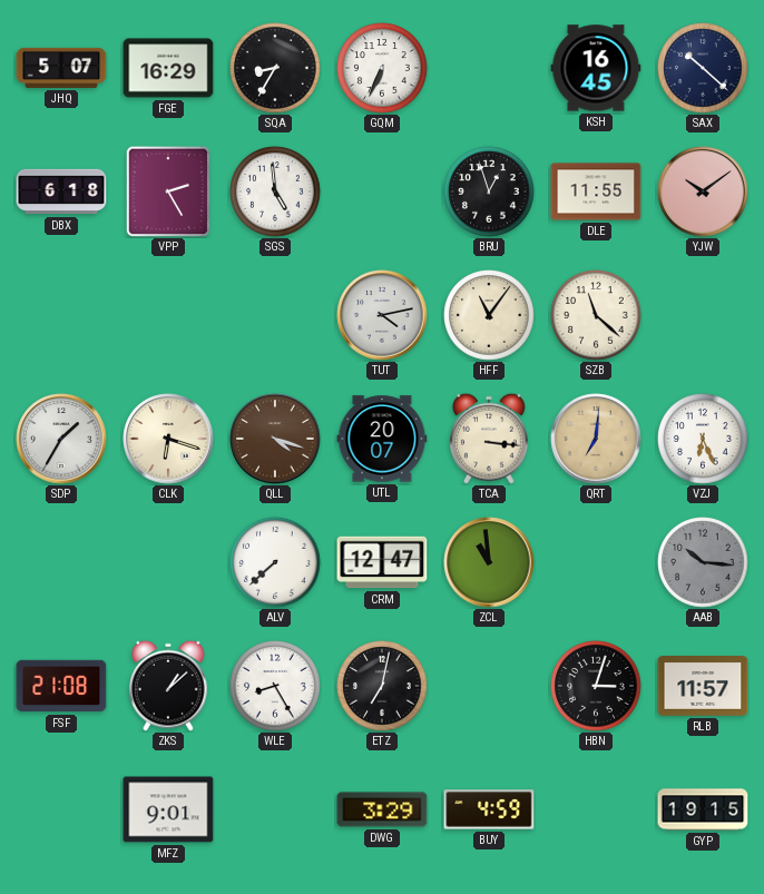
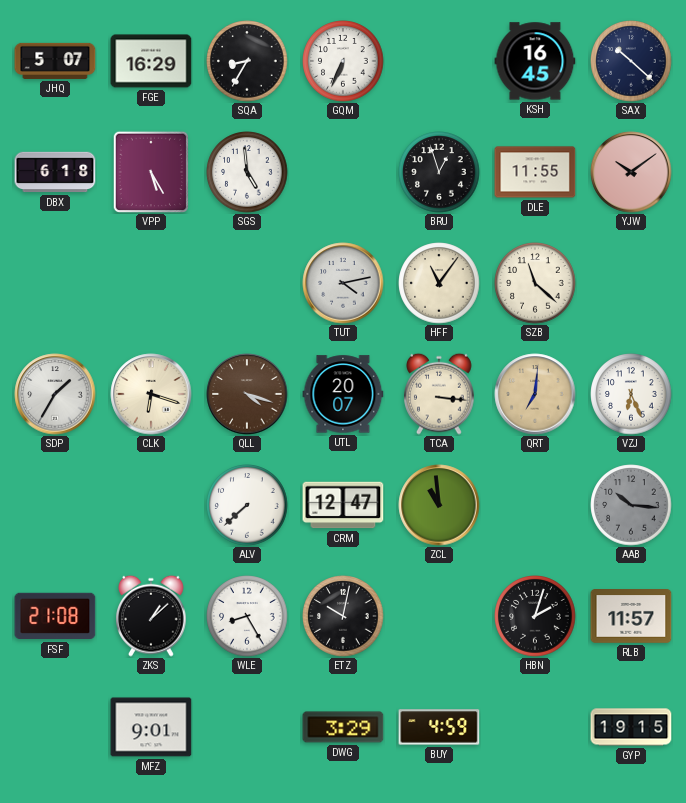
VPP: 2:25 -> 5:25
ETZ: 7:02 -> 10:02
HBN: 3:03 -> 2:03
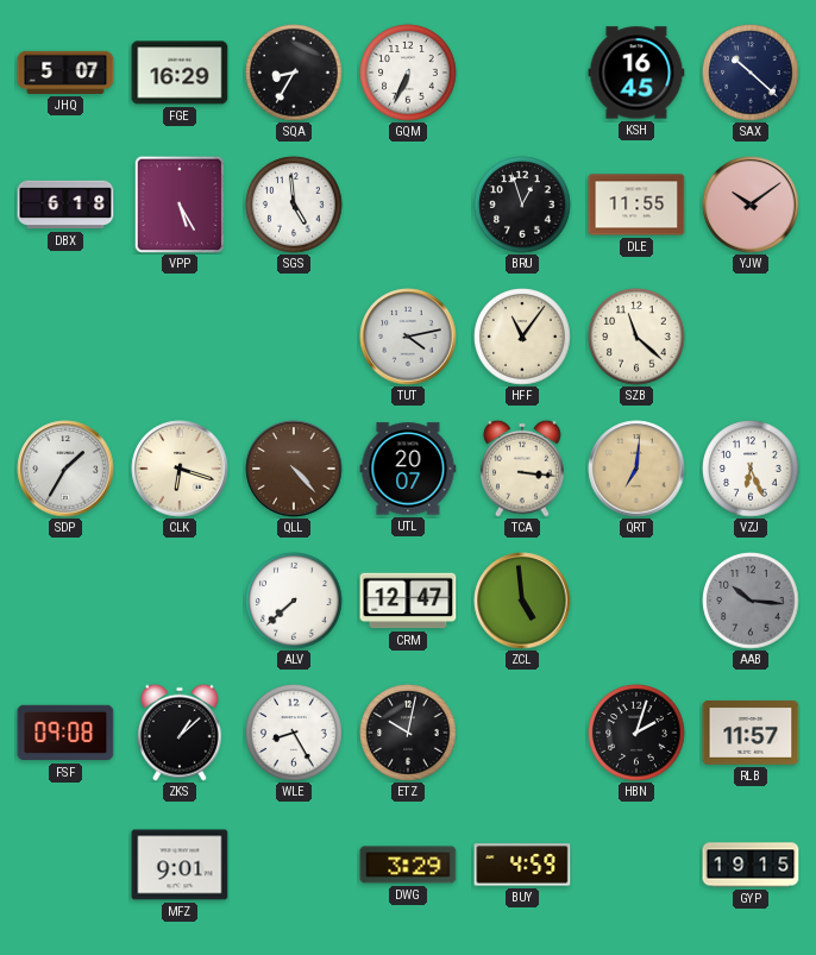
QLL: 4:18 -> 4:23
ZCL: 10:59 -> 4:59
FSF: 21:08 -> 09:08
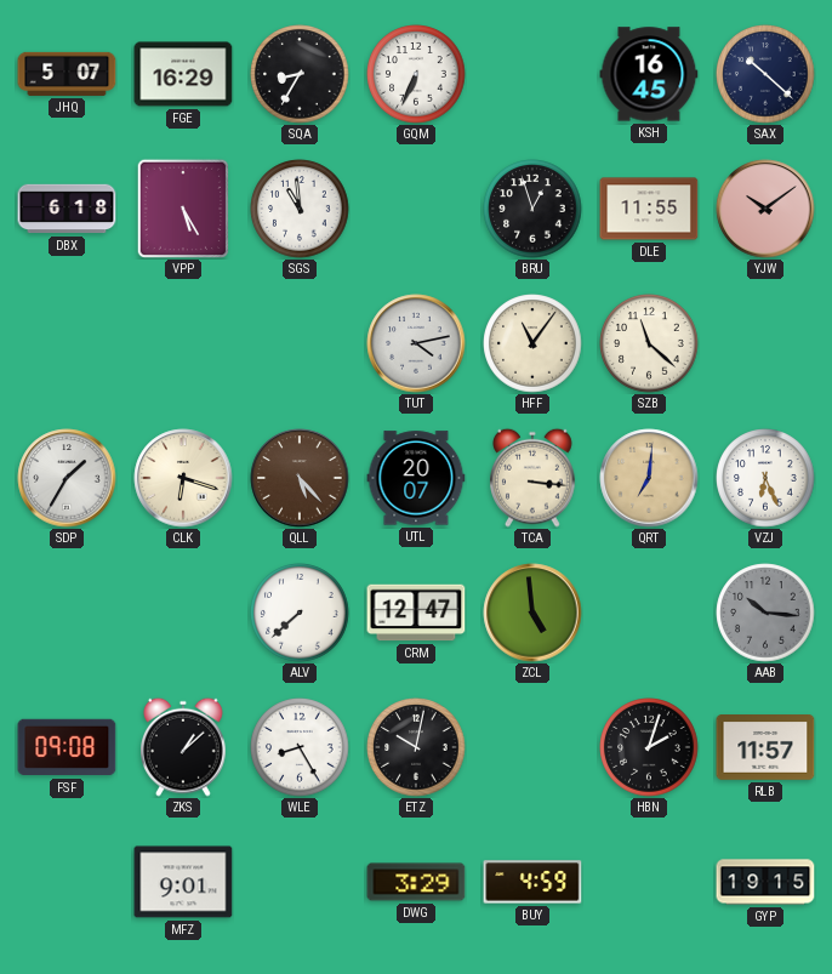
SGS: 4:59 -> 10:59
QLL: 4:23 -> 5:23
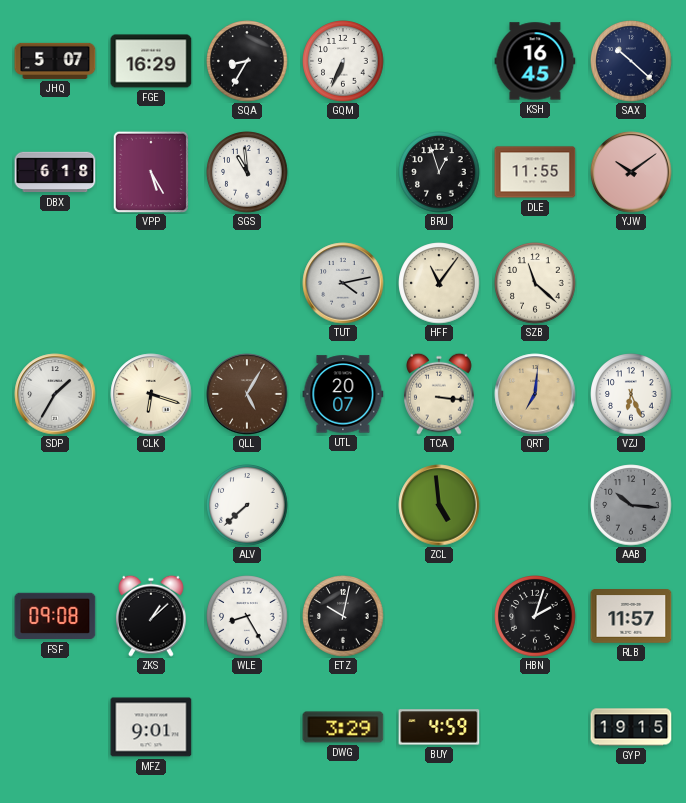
QLL: 5:23 -> 5:05
CRM: 12:47 -> none
